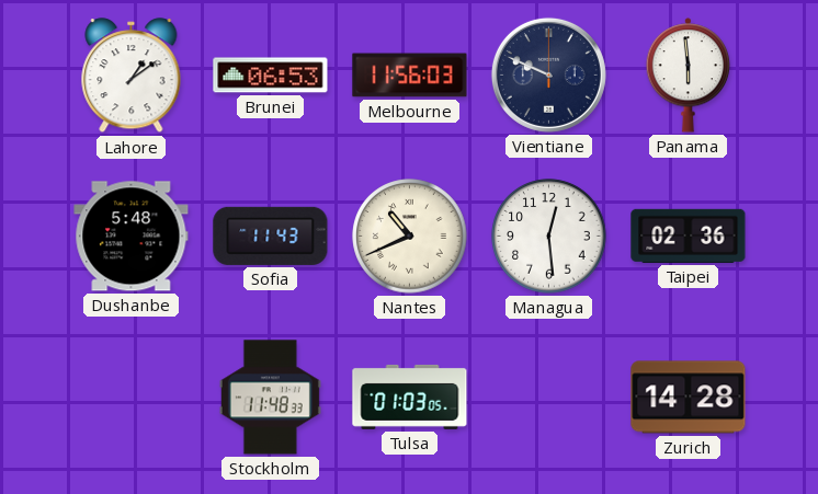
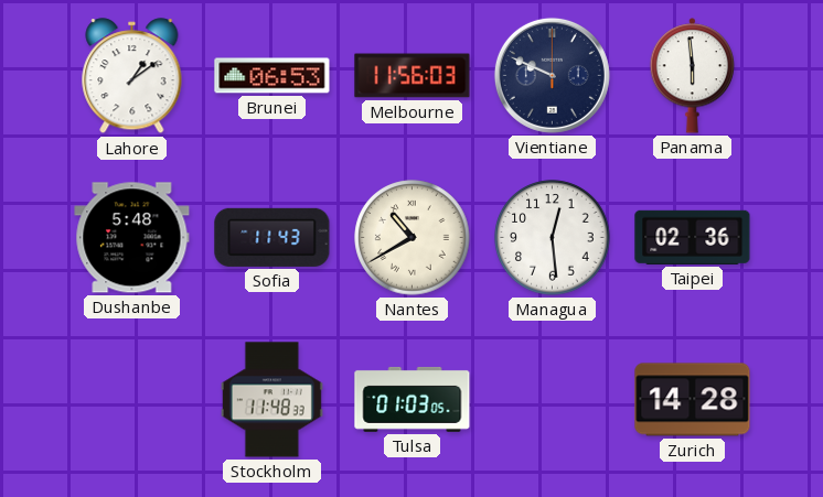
Nantes: 10:41 -> 10:40
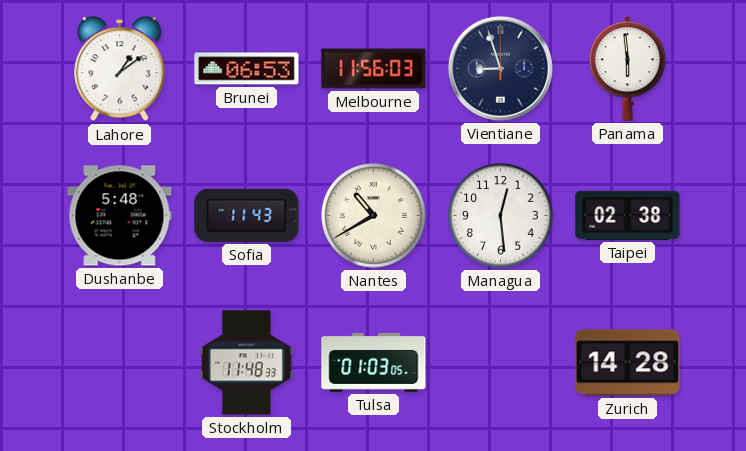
Vientiane: 9:49 -> 8:57
Taipei: 02:36 -> 02:38
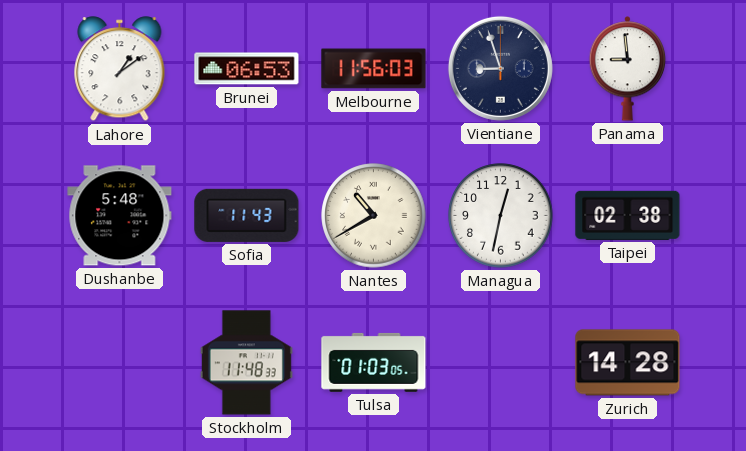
Panama: 5:59 -> 8:59
Managua: 12:29 -> 12:32
